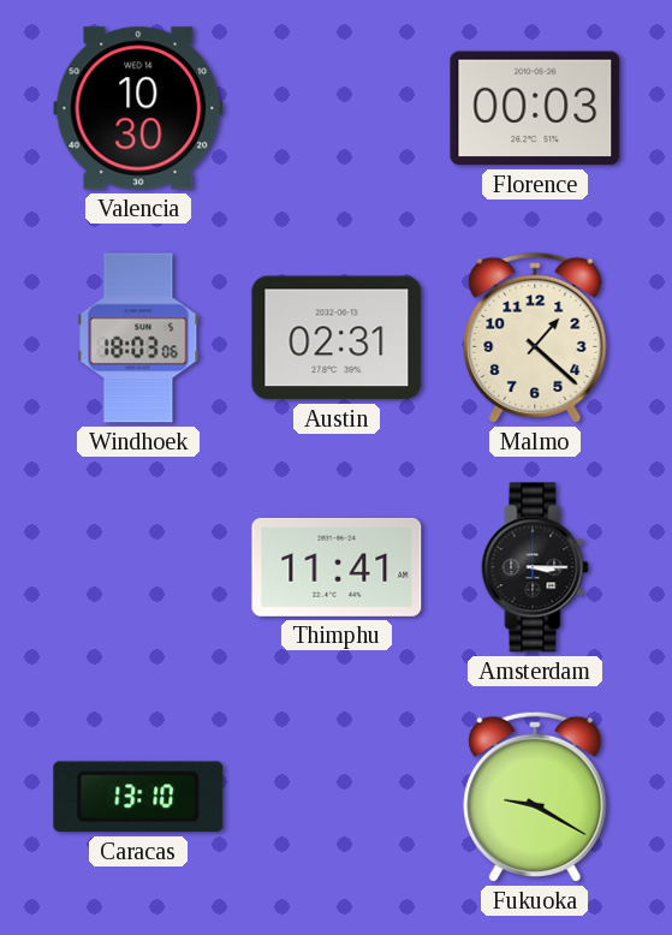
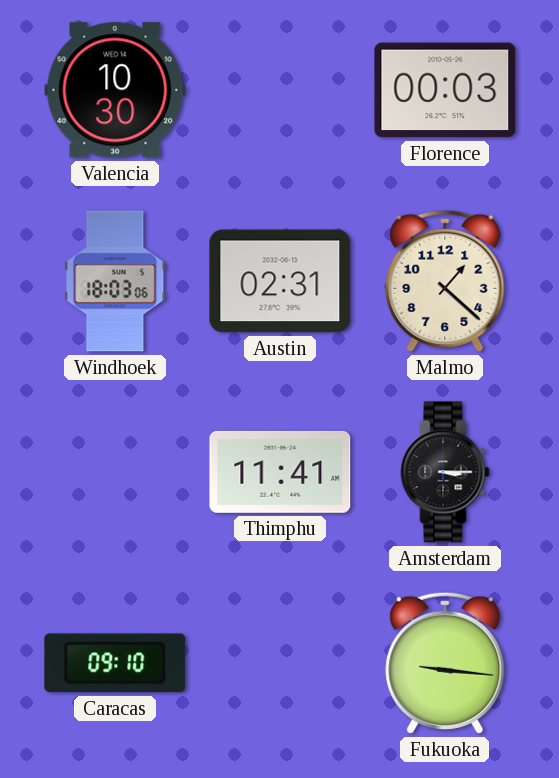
Caracas: 13:10 -> 09:10
Fukuoka: 9:20 -> 9:16
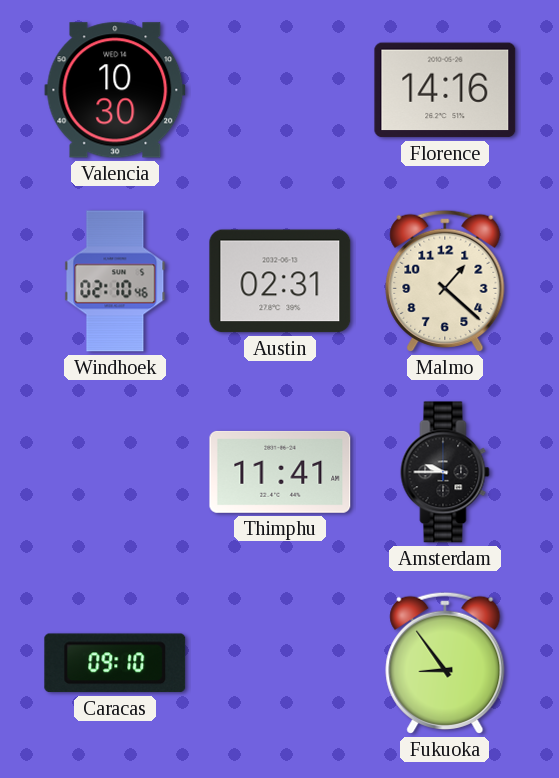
Florence: 00:03 -> 14:16
Windhoek: 18:03 -> 02:10
Amsterdam: 3:15 -> 9:45
Fukuoka: 9:16 -> 8:54
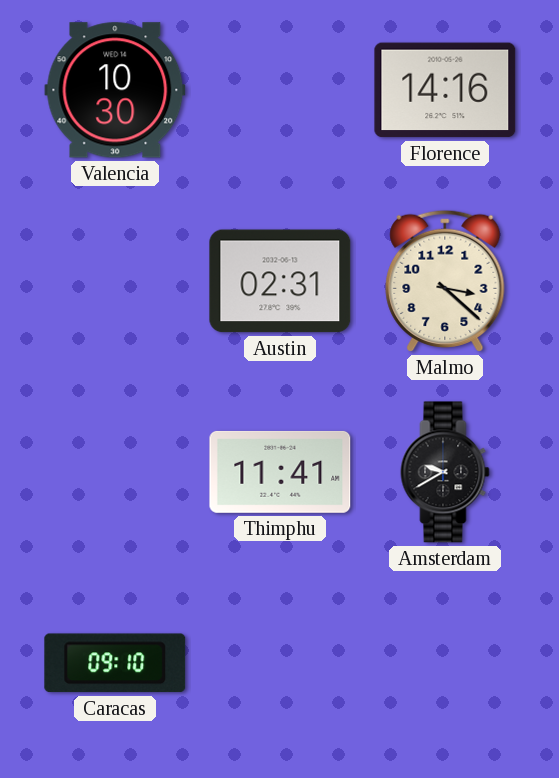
Windhoek: 02:10 -> none
Malmo: 1:22 -> 3:22
Amsterdam: 9:45 -> 9:40
Fukuoka: 8:54 -> none
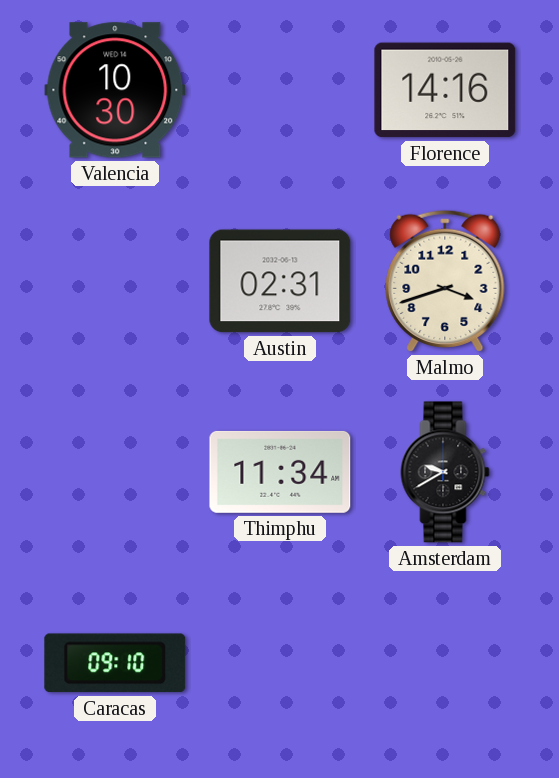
Malmo: 3:22 -> 3:42
Thimphu: 11:41 -> 11:34
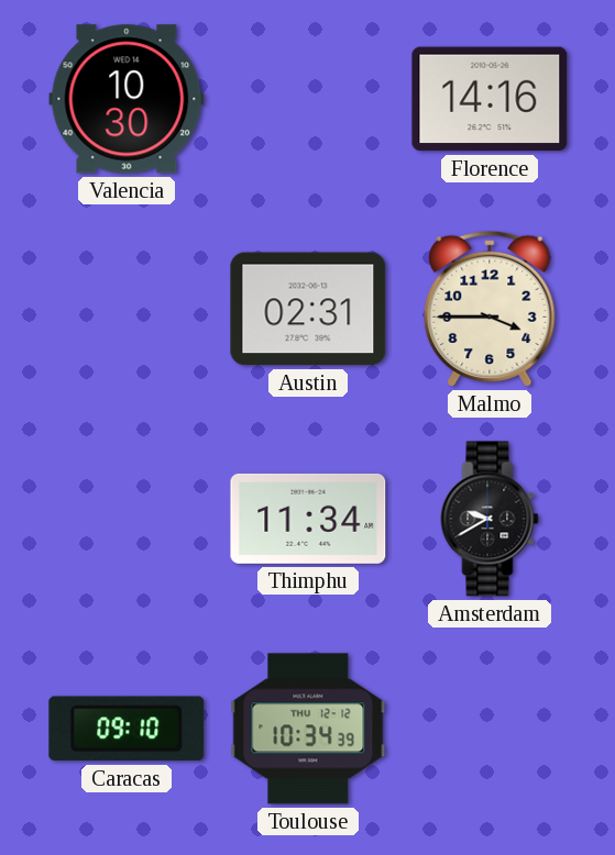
Malmo: 3:42 -> 3:45
Toulouse: none -> 10:34
